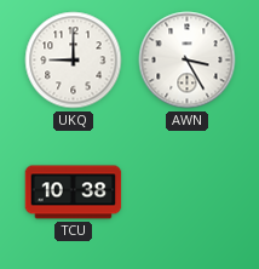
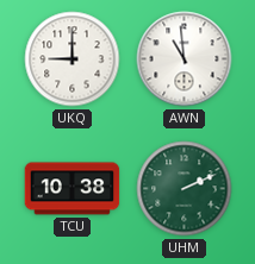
AWN: 3:25 -> 10:59
UHM: none -> 2:11
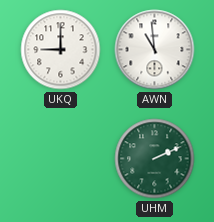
TCU: 10:38 -> none
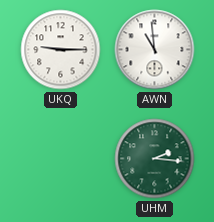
UKQ: 9:00 -> 9:15
UHM: 2:11 -> 2:16
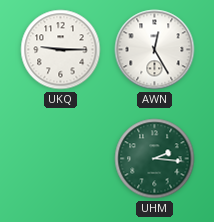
AWN: 10:59 -> 12:25
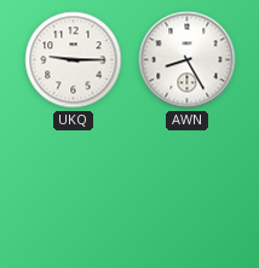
AWN: 12:25 -> 8:25
UHM: 2:16 -> none
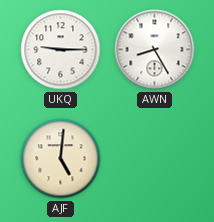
AJF: none -> 5:01
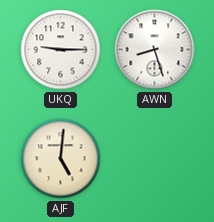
AWN: 8:25 -> 8:27
